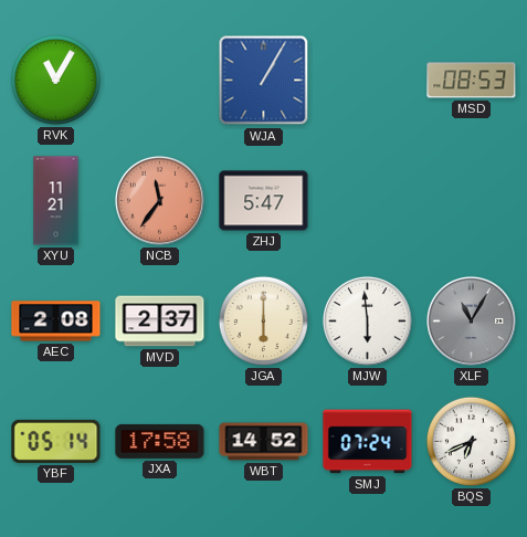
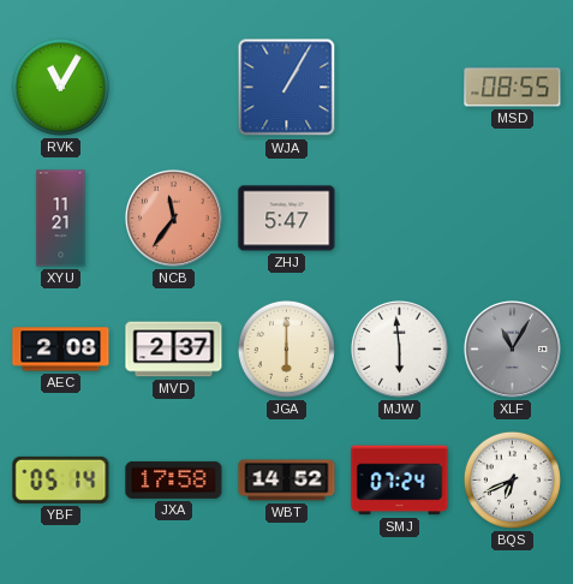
MSD: 08:53 -> 08:55
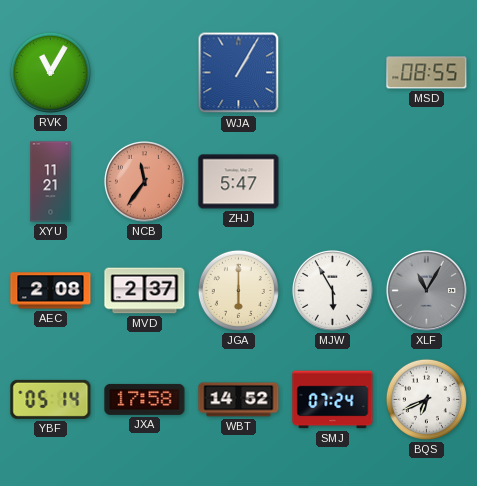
MJW: 5:59 -> 5:55
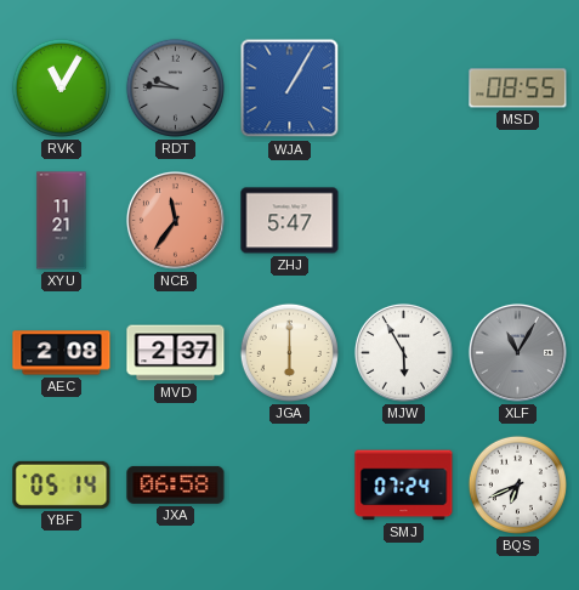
RDT: none -> 9:46
JXA: 17:58 -> 06:58
WBT: 14:52 -> none
